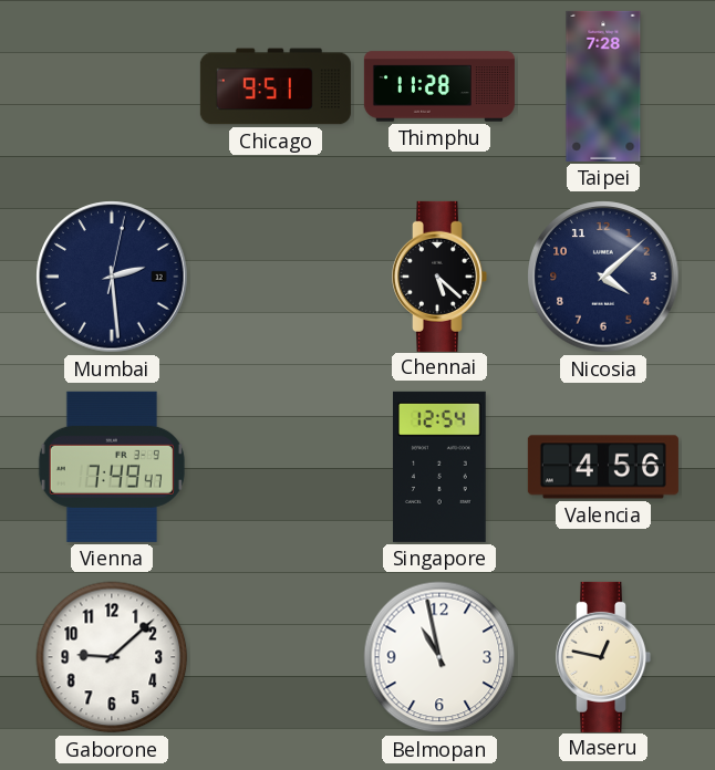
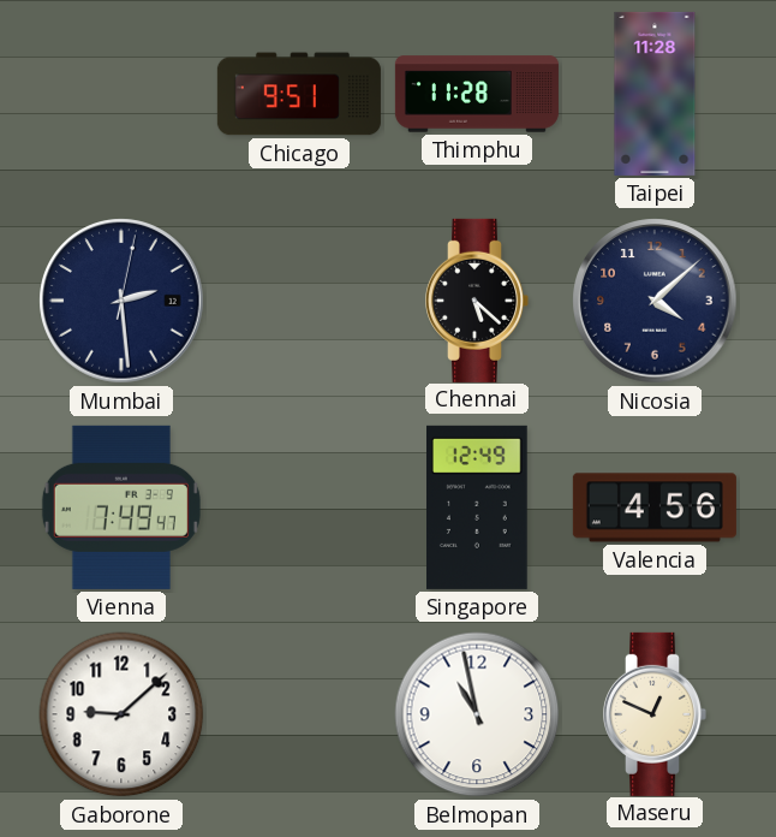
Taipei: 7:28 -> 11:28
Singapore: 12:54 -> 12:49
Maseru: 12:47 -> 12:49
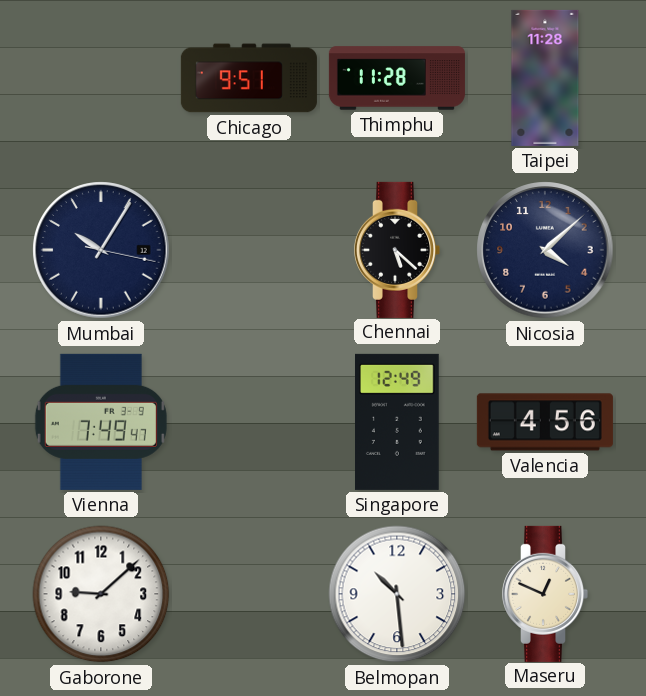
Mumbai: 2:29 -> 10:05
Belmopan: 10:58 -> 10:29
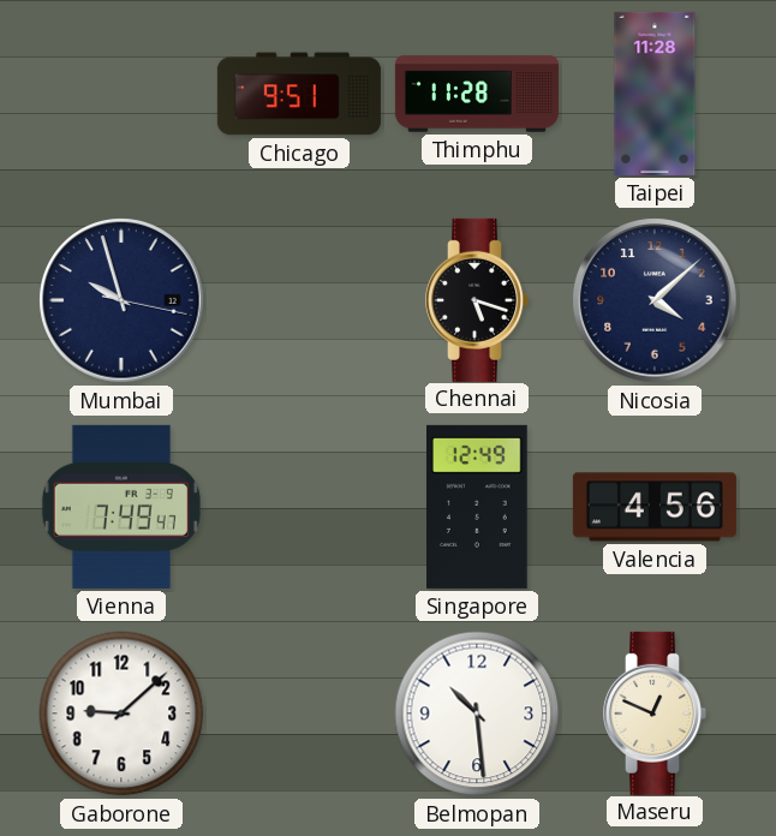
Mumbai: 10:05 -> 9:57
Chennai: 5:22 -> 5:18
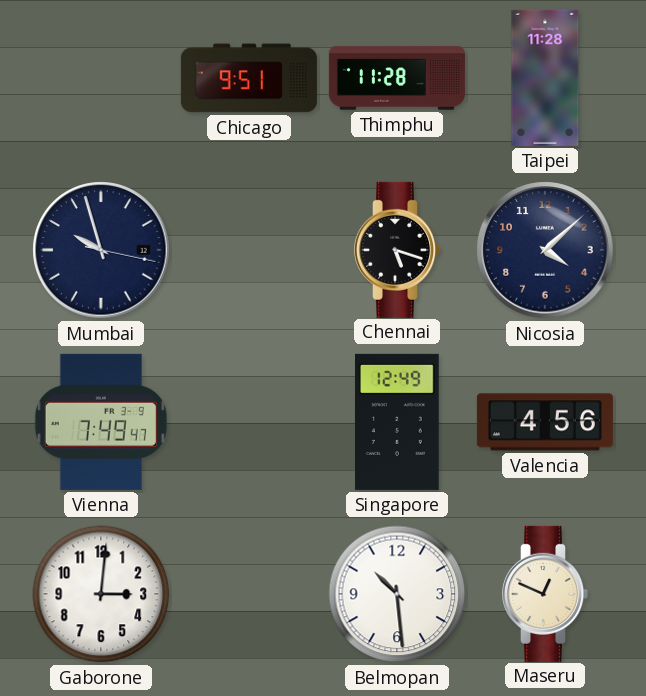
Gaborone: 9:08 -> 3:01
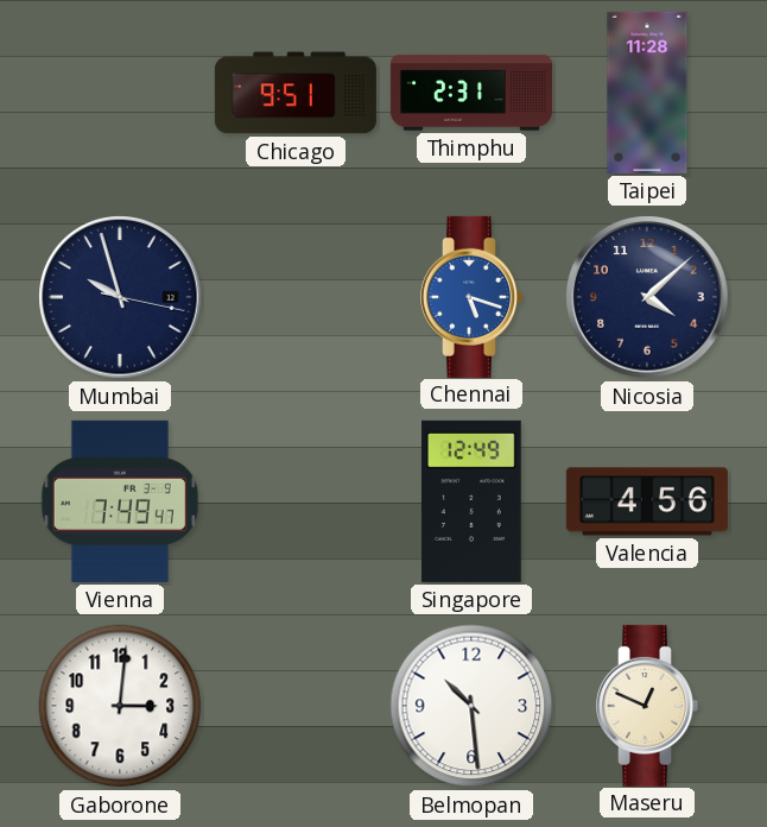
Thimphu: 11:28 -> 2:31
Chennai dial: black -> blue
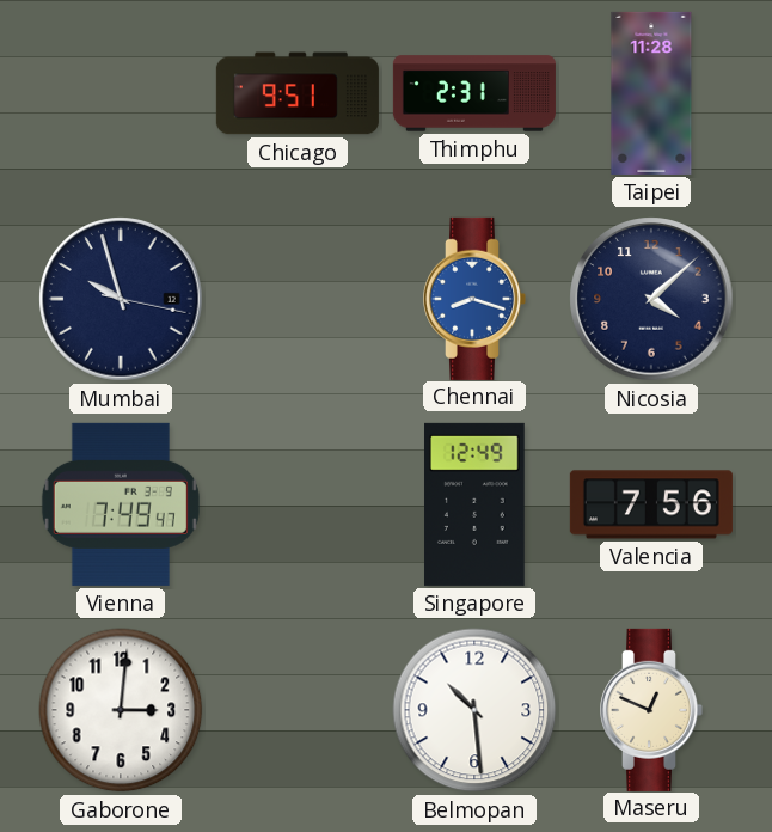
Chennai: 5:18 -> 8:18
Valencia: 4:56 -> 7:56
